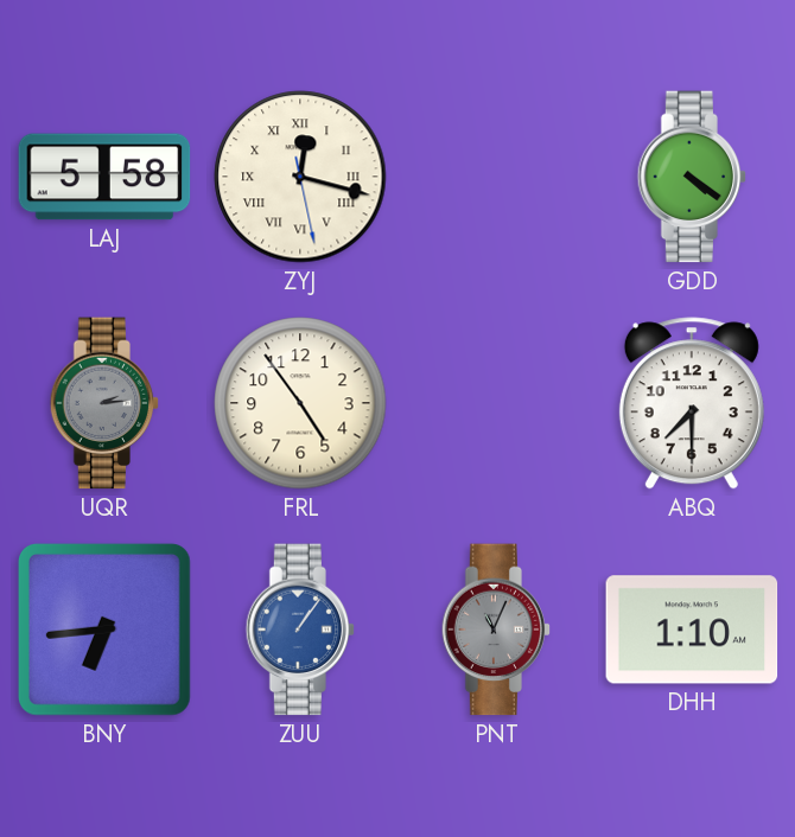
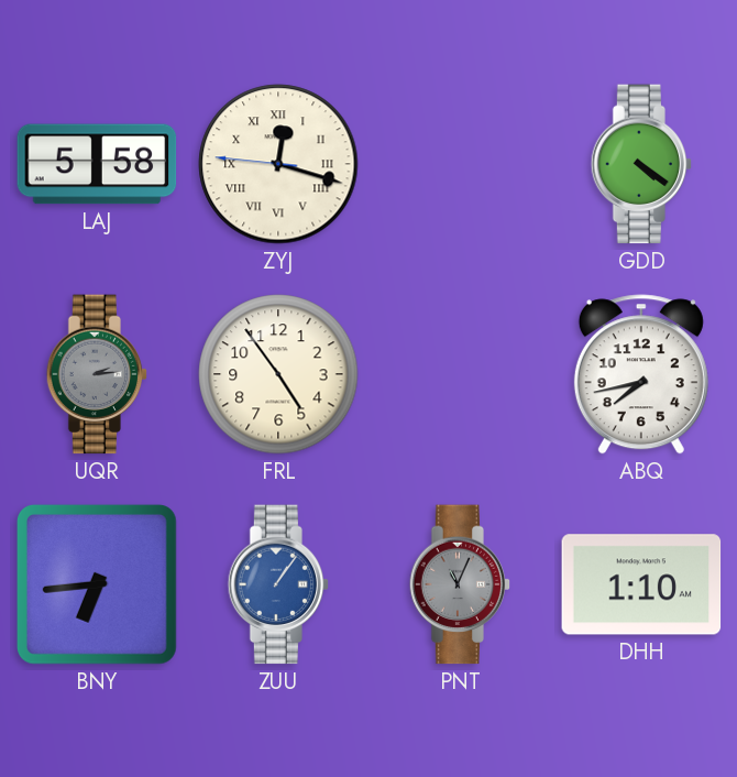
ZYJ: 12:17:28 -> 12:17:46
ABQ: 7:30 -> 7:43
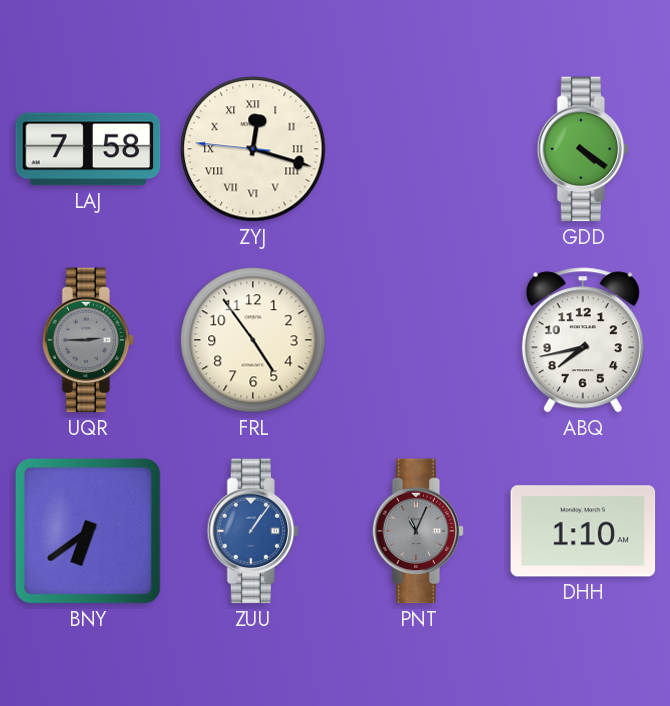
LAJ: 5:58 -> 7:58
UQR: 2:14 -> 2:45
BNY: 6:44 -> 6:39
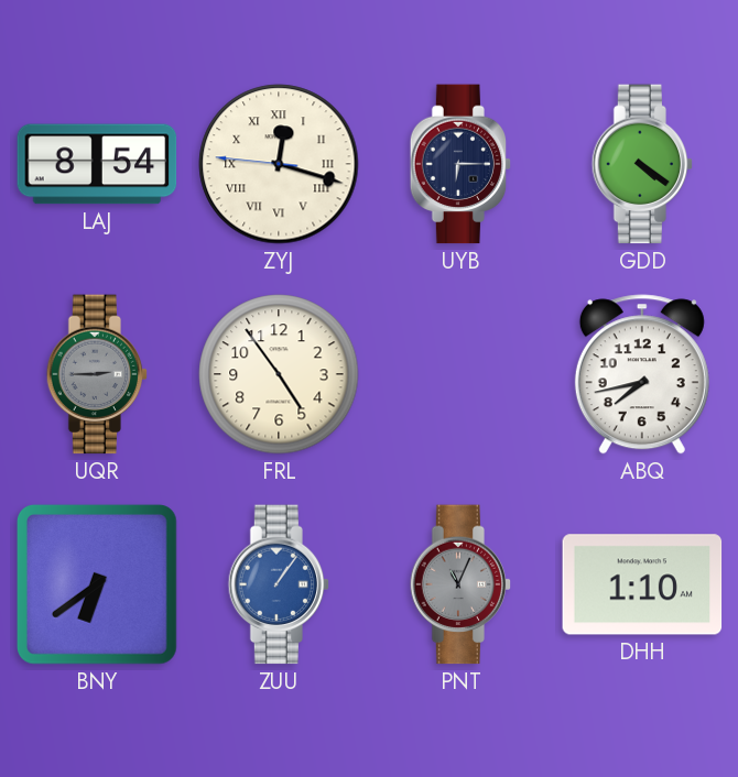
LAJ: 7:58 -> 8:54
UYB: none -> 6:15
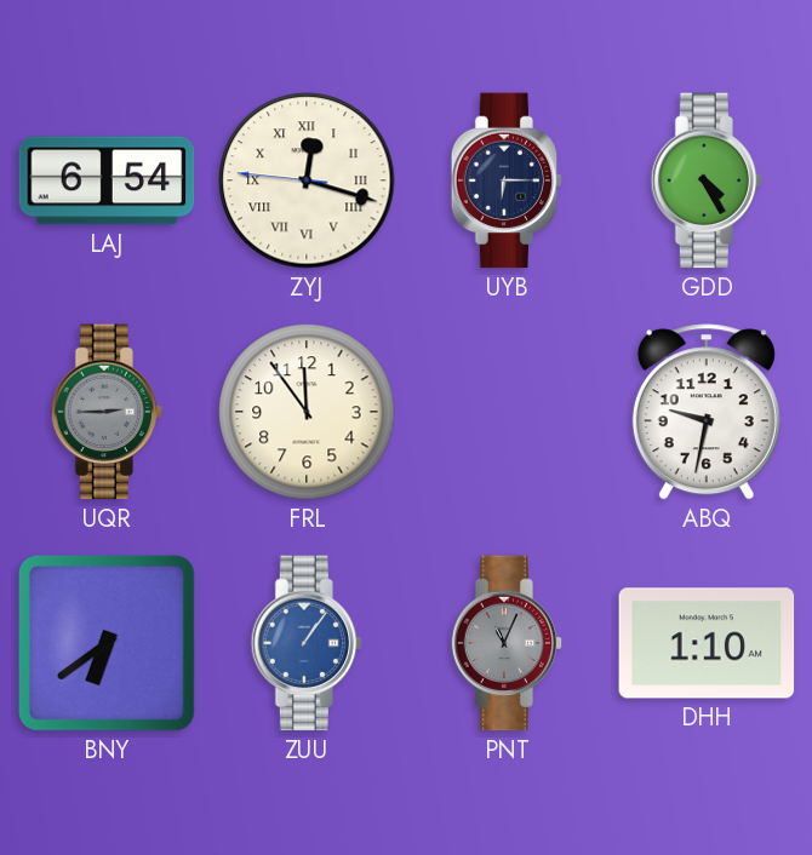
LAJ: 8:54 -> 6:54
GDD: 4:21 -> 4:25
FRL: 4:54 -> 11:54
ABQ: 7:43 -> 9:32
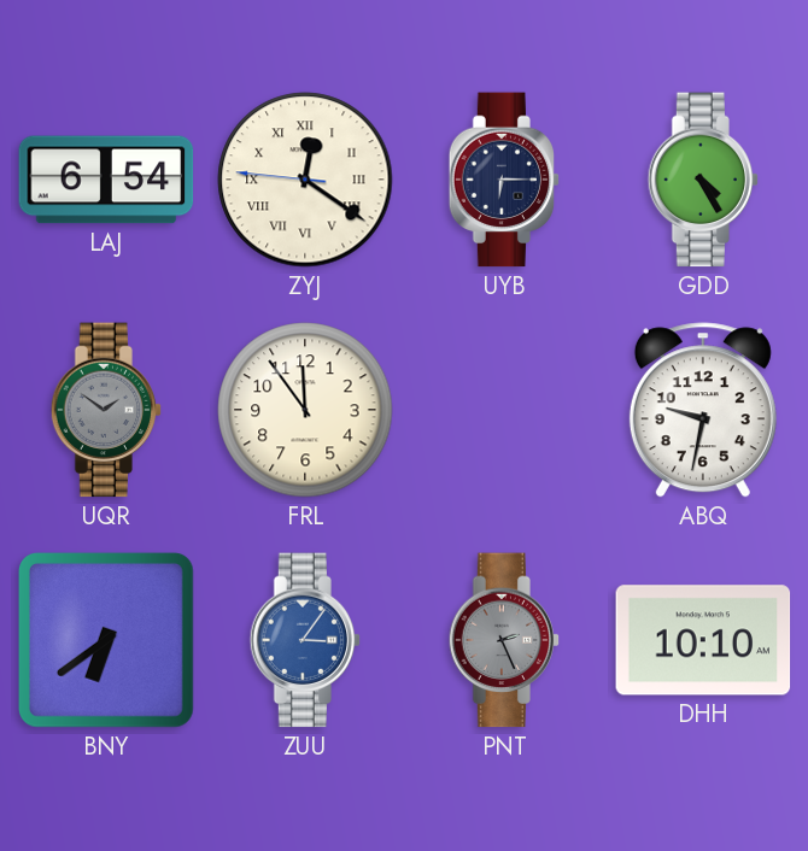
ZYJ: 12:17 -> 12:20
UQR: 2:45 -> 1:51
ZUU: 1:06 -> 3:06
PNT: 11:04 -> 2:26
DHH: 1:10 -> 10:10
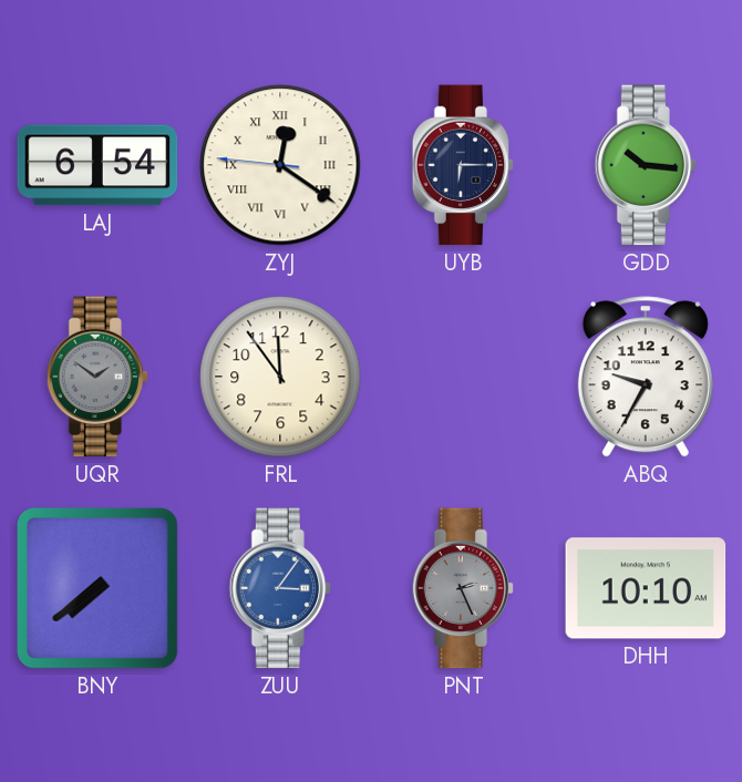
GDD: 4:25 -> 10:16
ABQ: 9:32 -> 9:35
BNY: 6:39 -> 7:39
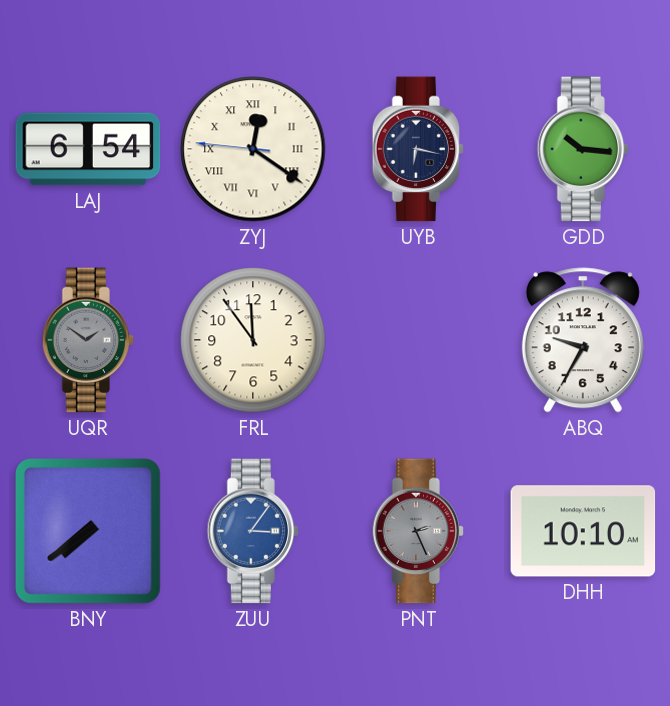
UYB: 6:15 -> 6:17
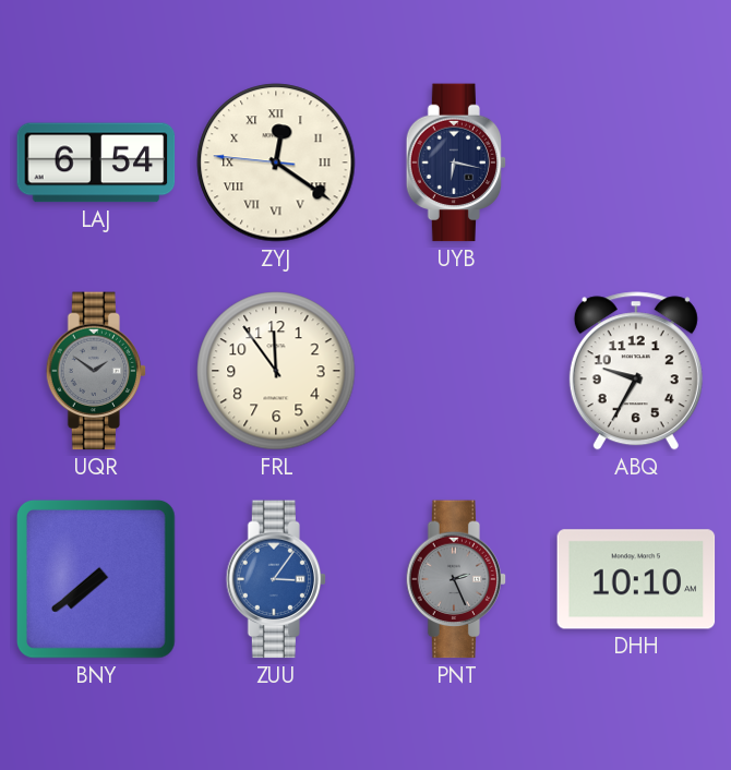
GDD: 10:16 -> none
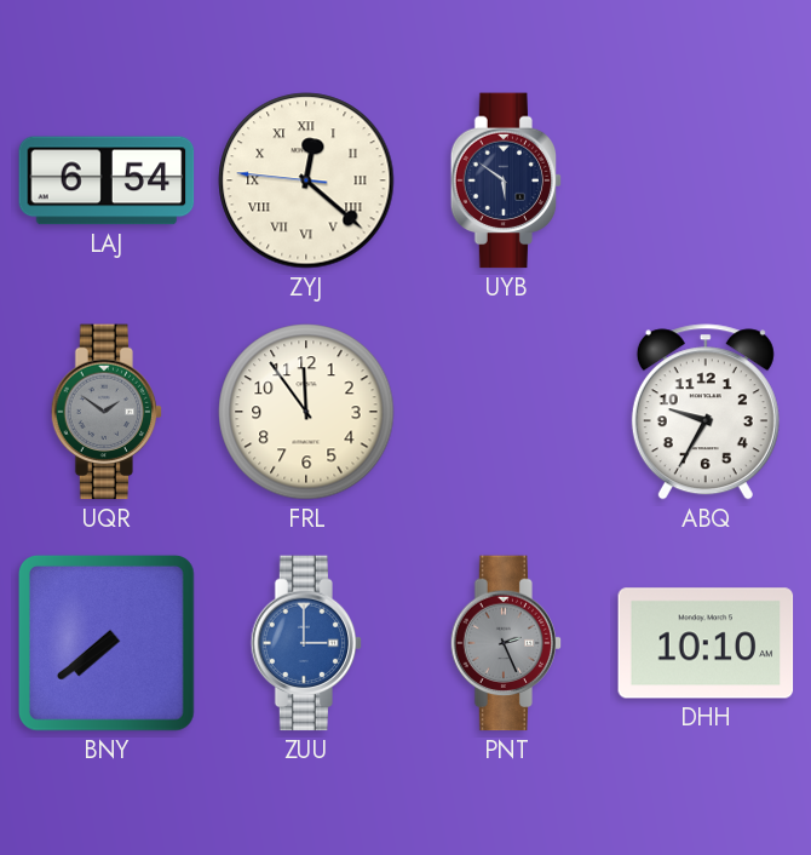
ZYJ: 12:20 -> 12:21
UYB: 6:17 -> 5:51
ZUU: 3:06 -> 3:00
